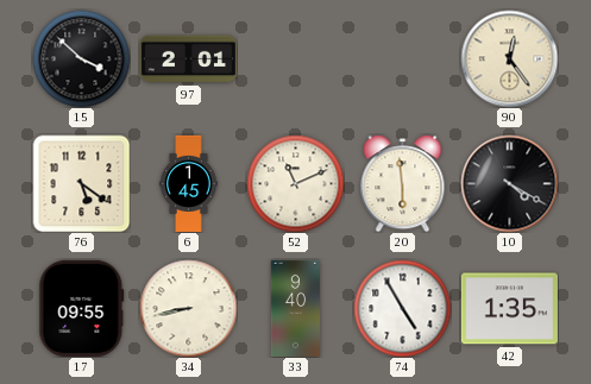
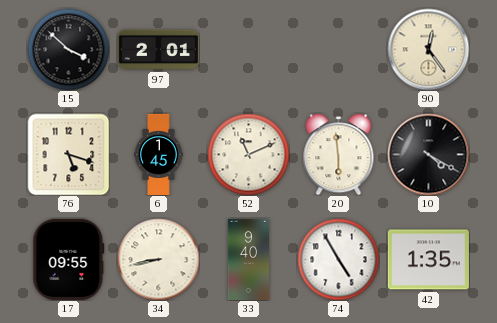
76: 5:21 -> 5:18
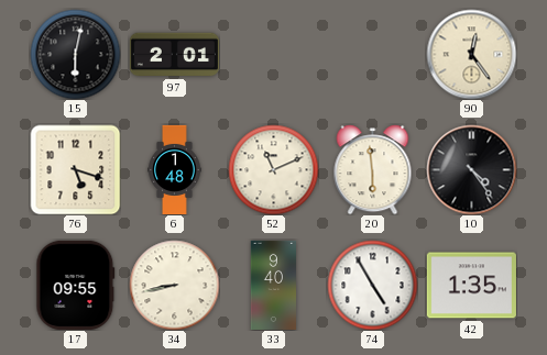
15: 3:52 -> 6:02
6: 1:45 -> 1:48
10: 4:20 -> 4:24
